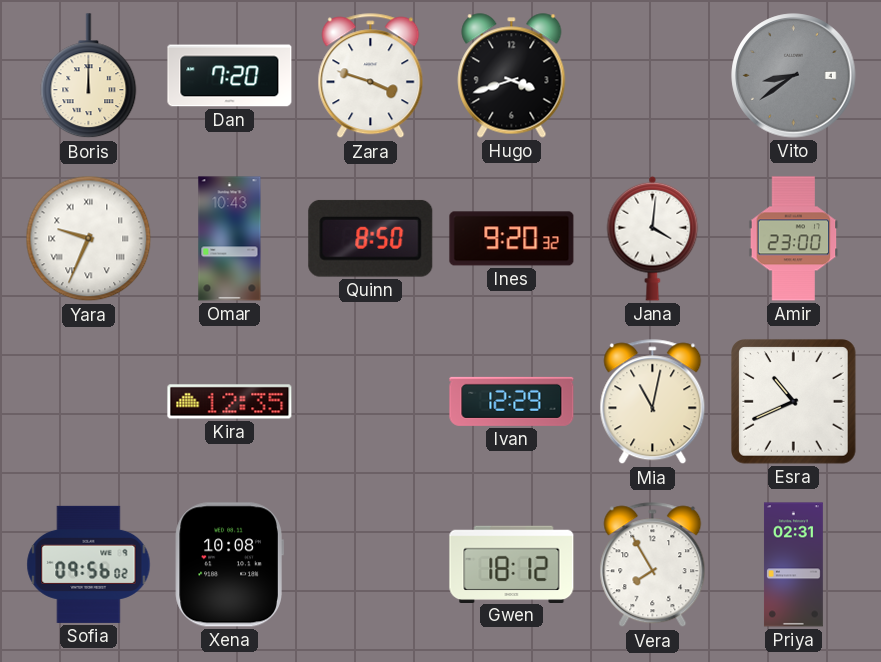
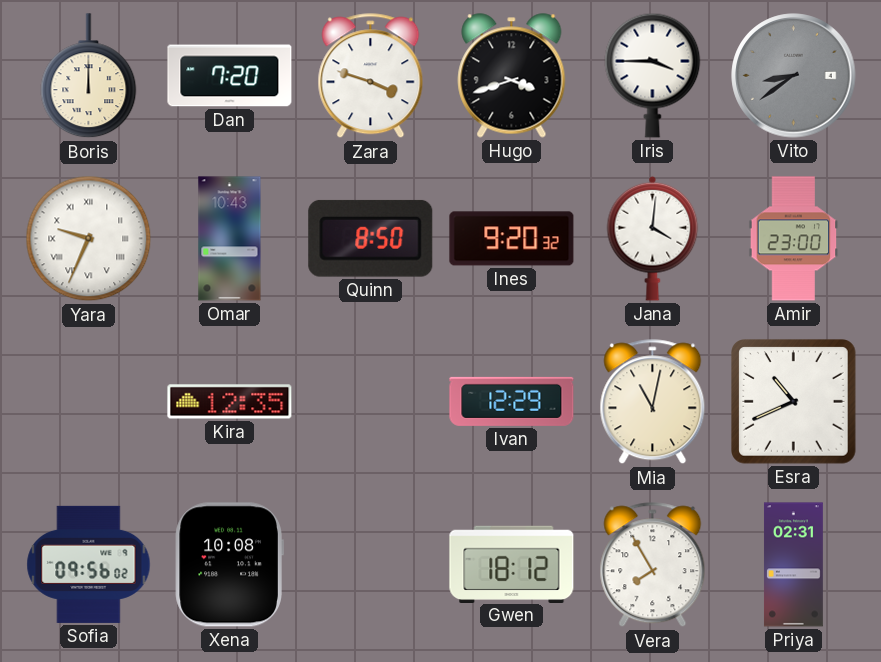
Iris: none -> 3:45
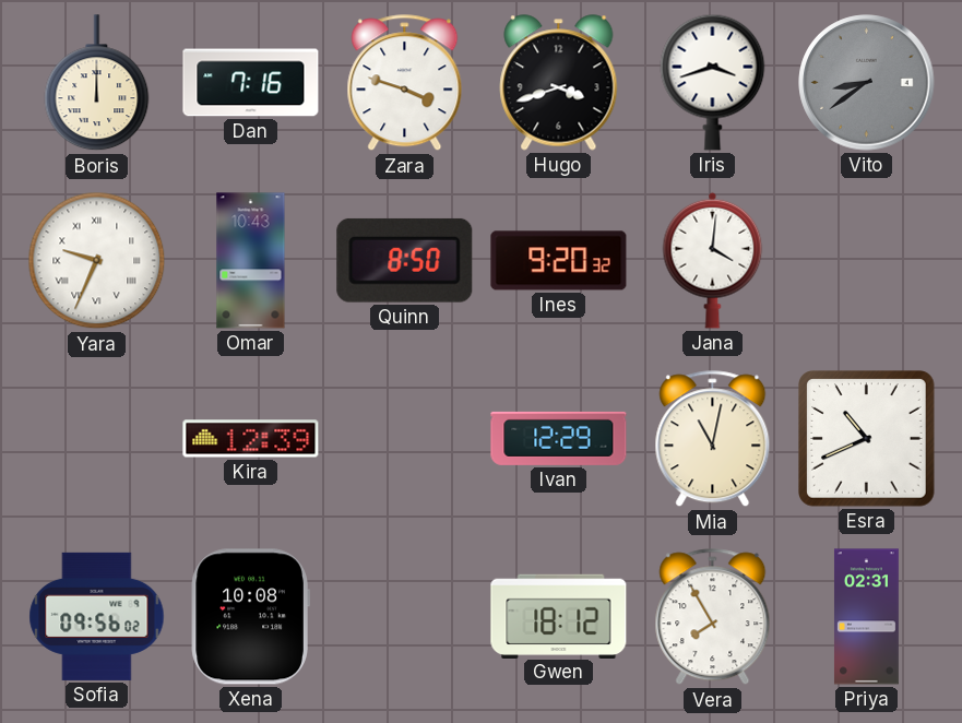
Dan: 7:20 -> 7:16
Iris: 3:45 -> 3:42
Amir: 23:00 -> none
Kira: 12:35 -> 12:39
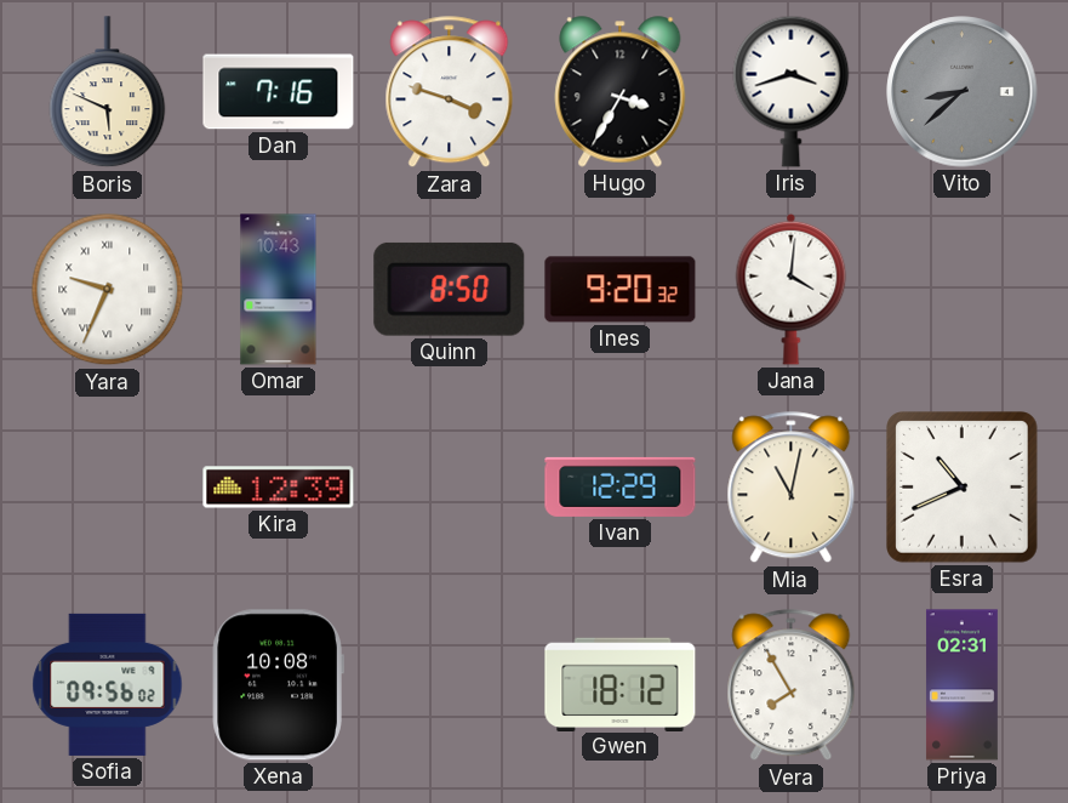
Boris: 12:00 -> 5:49
Hugo: 3:42 -> 3:35
Vito: 8:39 -> 8:38
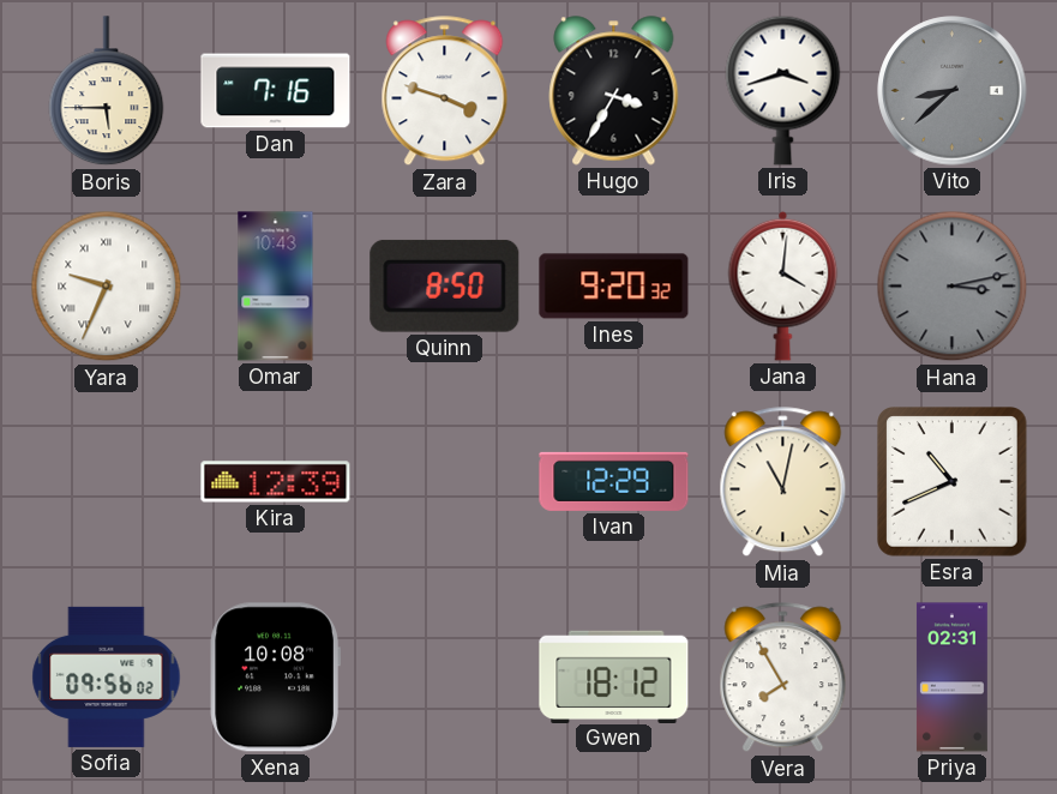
Boris: 5:49 -> 5:45
Hana: none -> 3:13
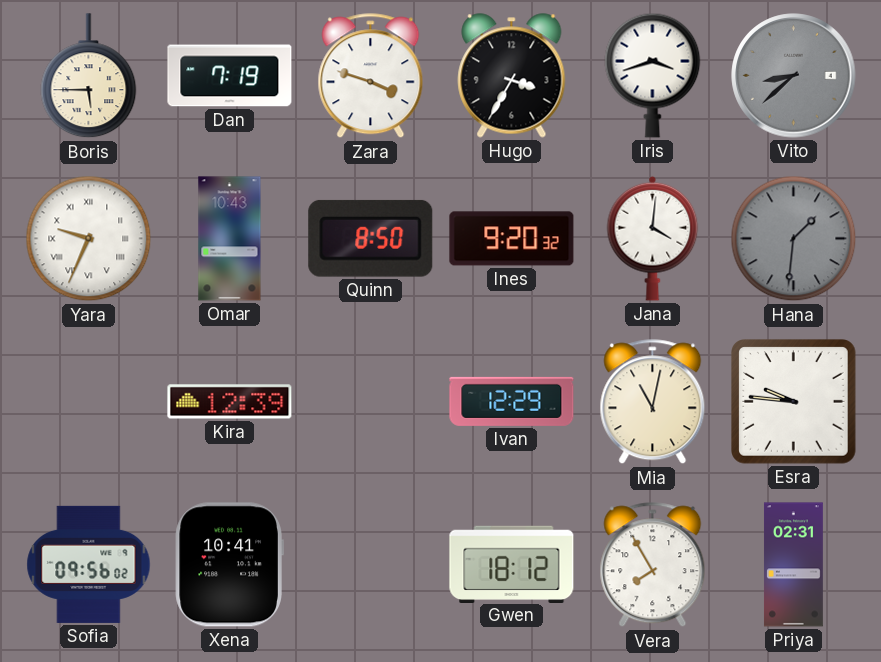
Dan: 7:16 -> 7:19
Hana: 3:13 -> 1:31
Esra: 10:41 -> 9:46
Xena: 10:08 -> 10:41
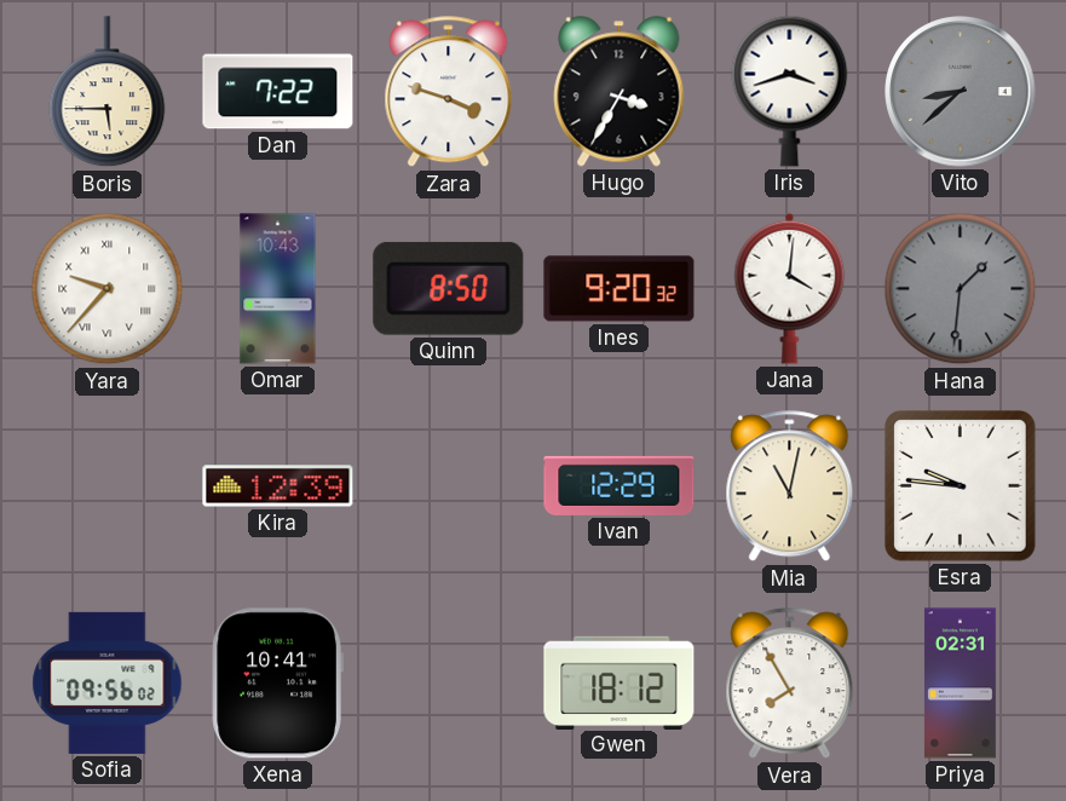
Dan: 7:19 -> 7:22
Yara: 9:34 -> 9:37
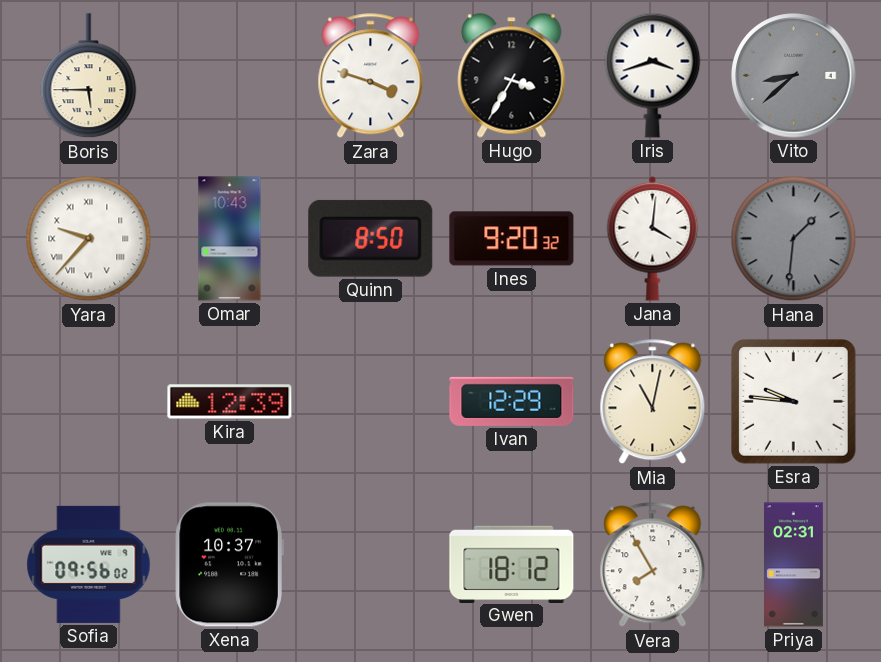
Dan: 7:22 -> none
Xena: 10:41 -> 10:37
